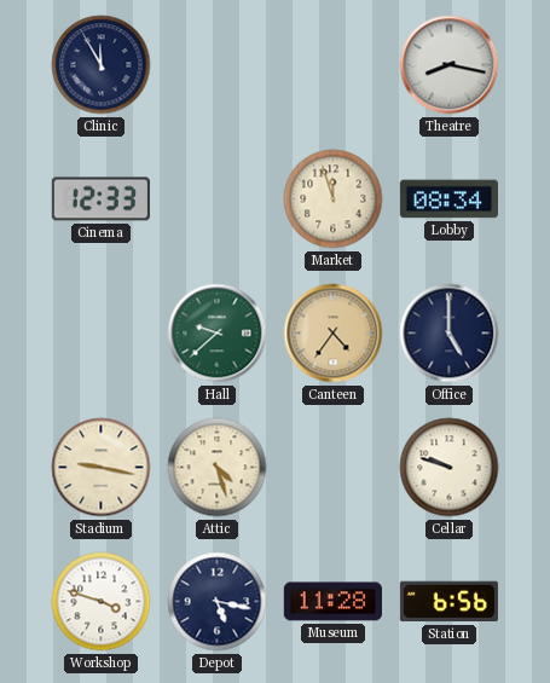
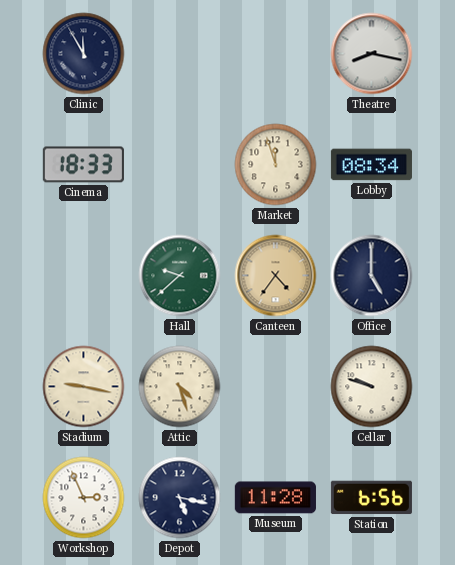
Cinema: 12:33 -> 18:33
Workshop: 3:48 -> 2:56
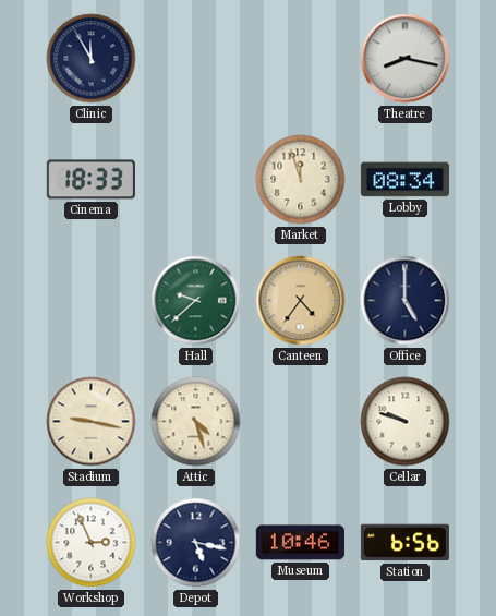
Museum: 11:28 -> 10:46
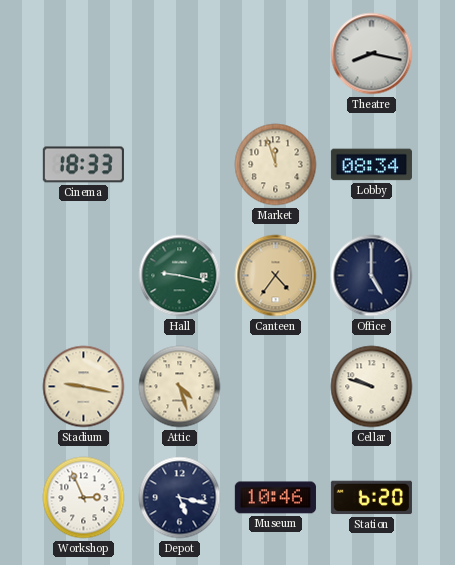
Clinic: 11:55 -> none
Hall: 9:38 -> 9:17
Station: 6:56 -> 6:20
